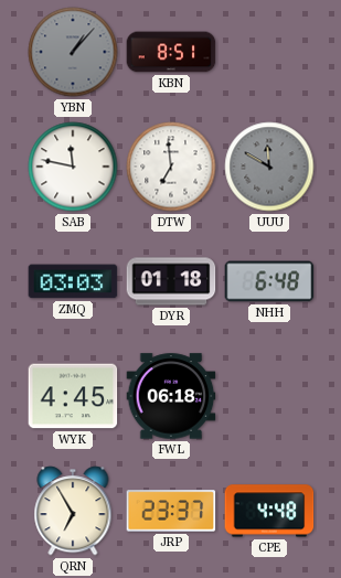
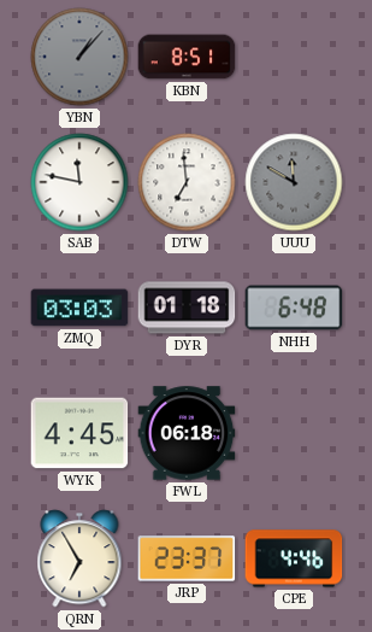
CPE: 4:48 -> 4:46
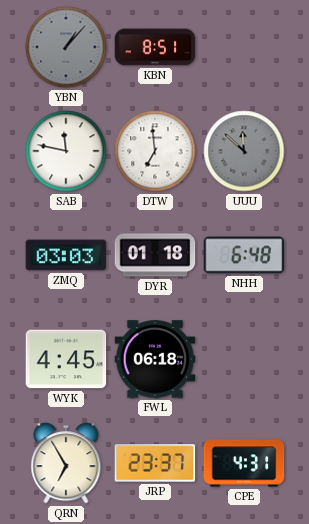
UUU: 11:50 -> 11:52
CPE: 4:46 -> 4:31
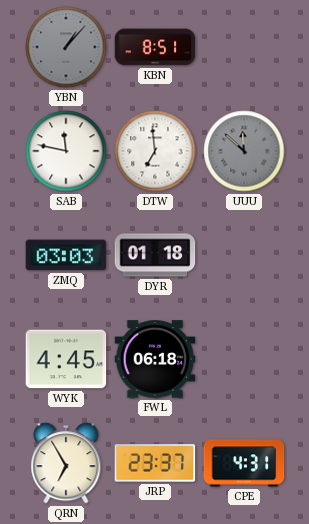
NHH: 6:48 -> none
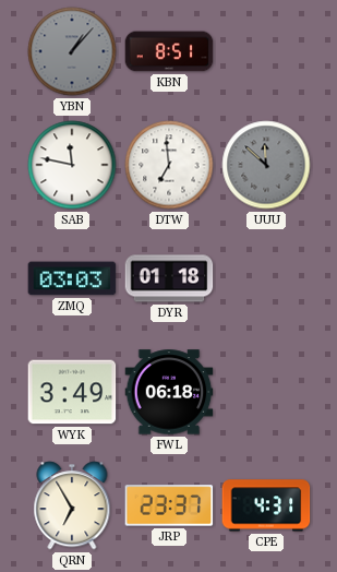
WYK: 4:45 -> 3:49
